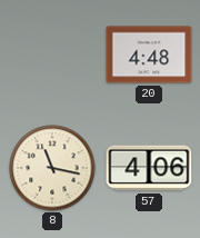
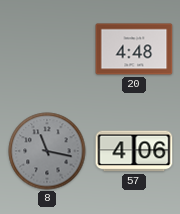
8 dial: cream -> grey
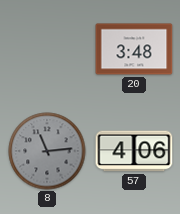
20: 4:48 -> 3:48
8: 11:17 -> 11:14
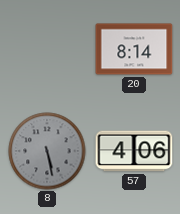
20: 3:48 -> 8:14
8: 11:14 -> 5:28
